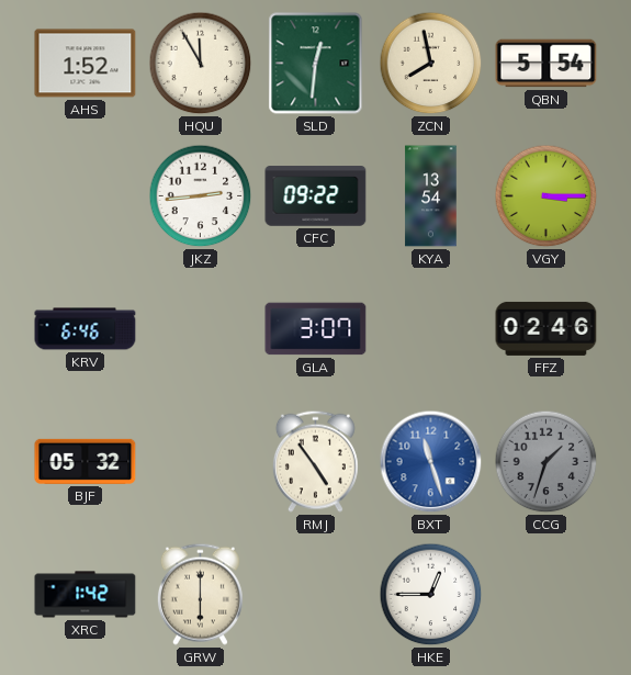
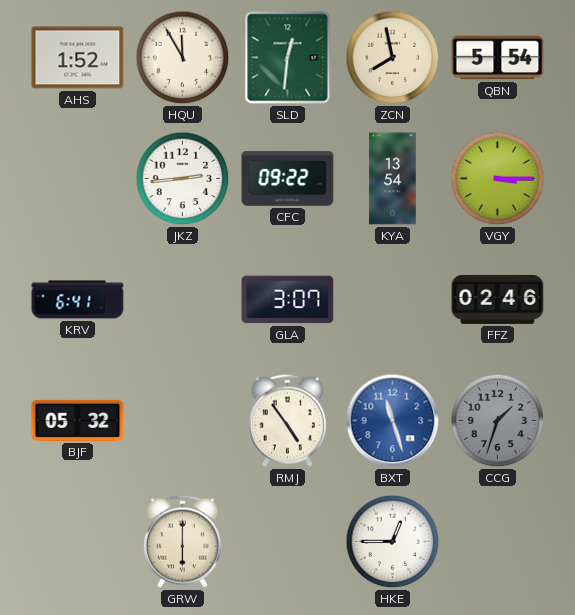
KRV: 6:46 -> 6:41
XRC: 1:42 -> none
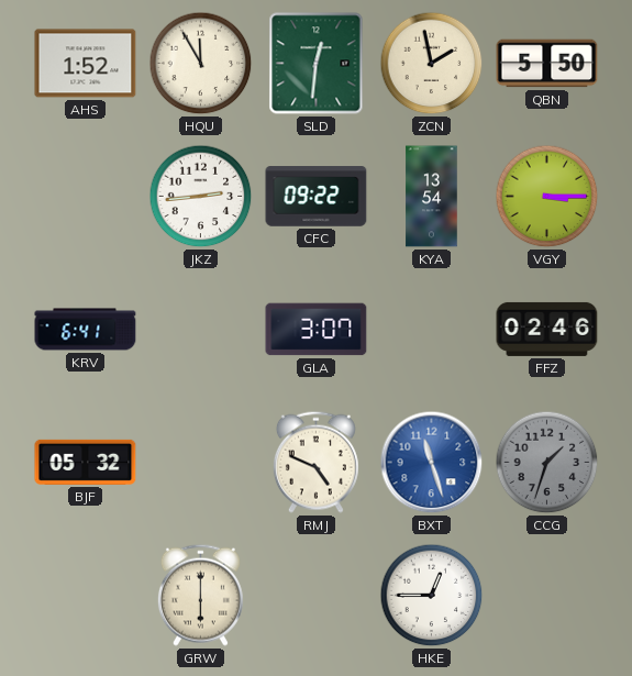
ZCN: 7:58 -> 1:58
QBN: 5:54 -> 5:50
RMJ: 4:54 -> 4:49
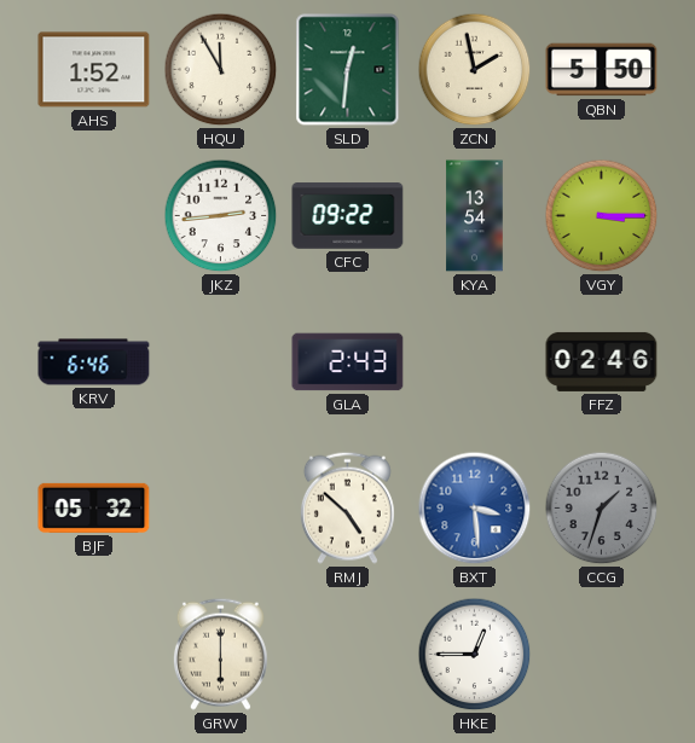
KRV: 6:41 -> 6:46
GLA: 3:07 -> 2:43
RMJ: 4:49 -> 4:52
BXT: 11:27 -> 3:29
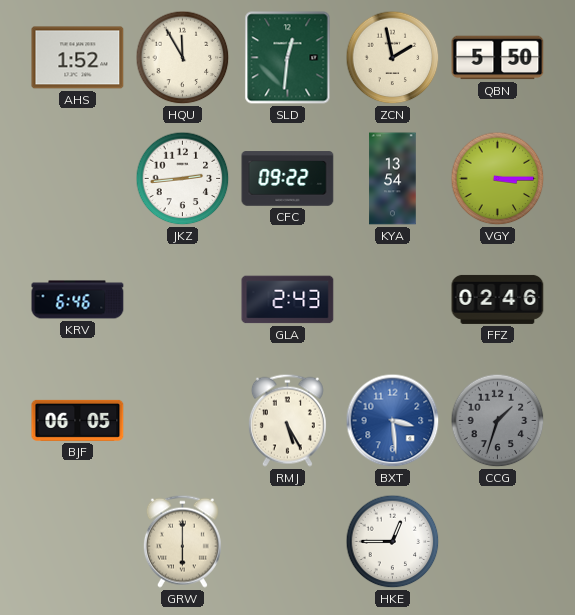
BJF: 05:32 -> 06:05
RMJ: 4:52 -> 5:25
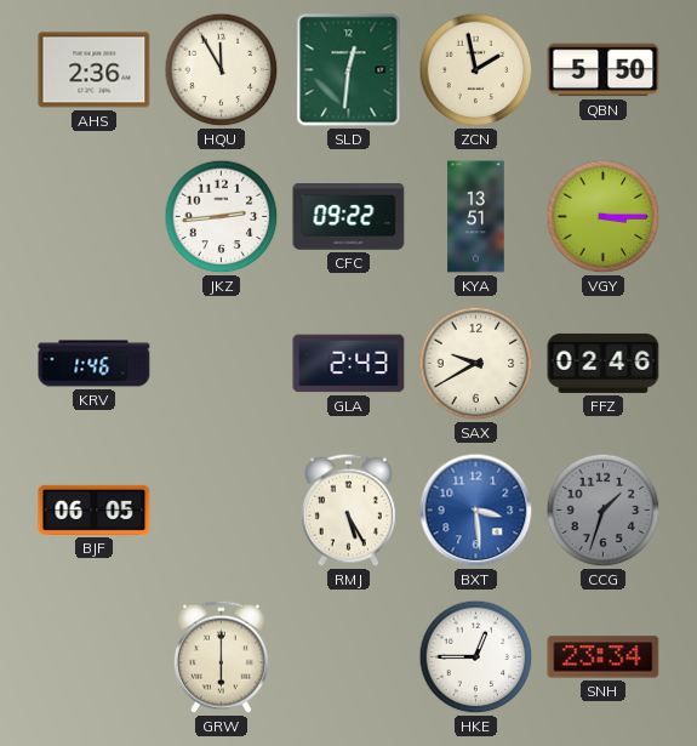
AHS: 1:52 -> 2:36
KYA: 13:54 -> 13:51
KRV: 6:46 -> 1:46
SAX: none -> 9:40
SNH: none -> 23:34
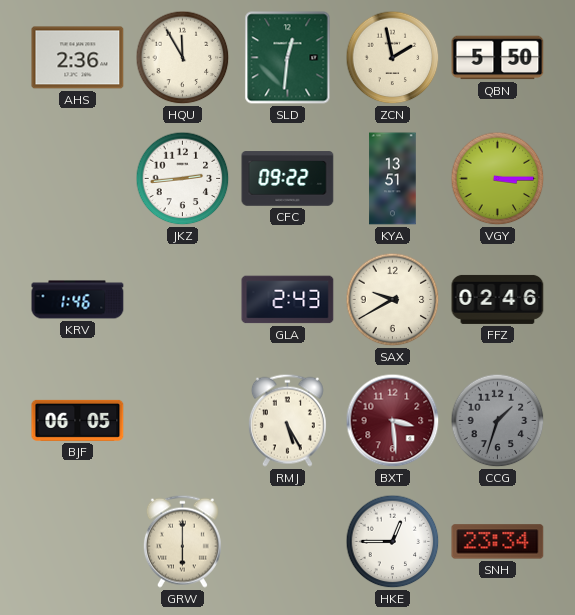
BXT dial: blue -> burgundy
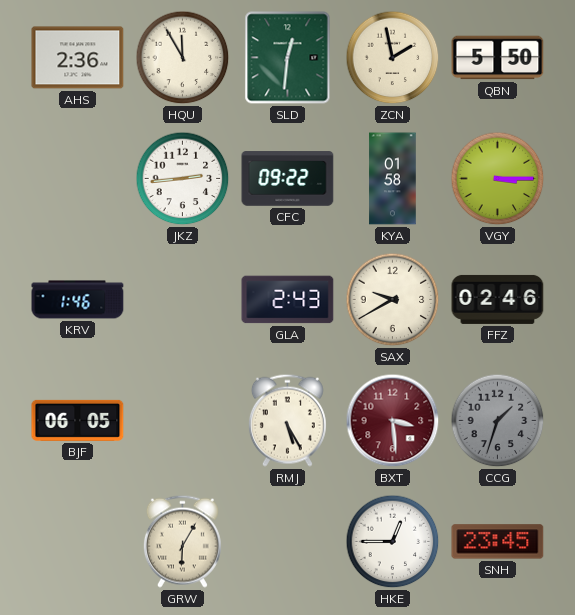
KYA: 13:51 -> 01:58
GRW: 6:00 -> 6:05
SNH: 23:34 -> 23:45
